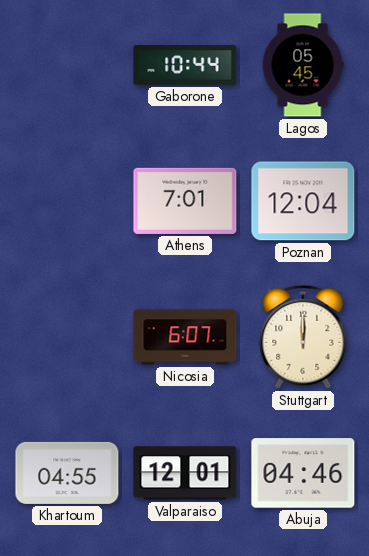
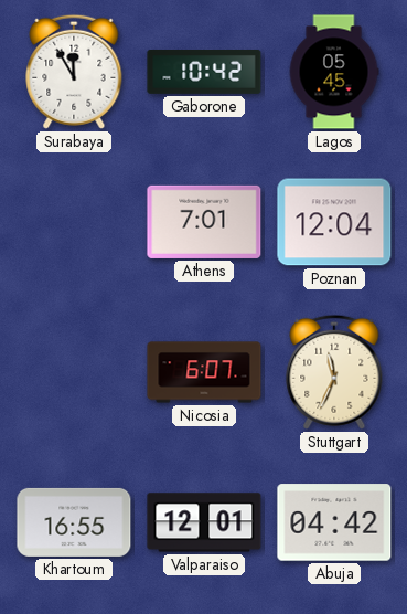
Surabaya: none -> 11:55
Gaborone: 10:44 -> 10:42
Stuttgart: 12:00 -> 11:34
Khartoum: 04:55 -> 16:55
Abuja: 04:46 -> 04:42
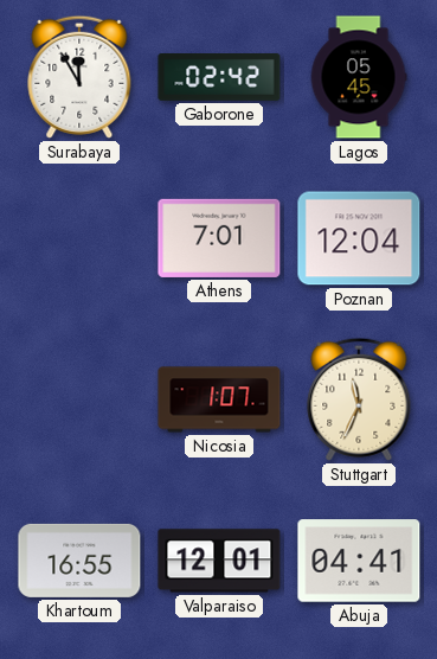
Gaborone: 10:42 -> 02:42
Nicosia: 6:07 -> 1:07
Abuja: 04:42 -> 04:41
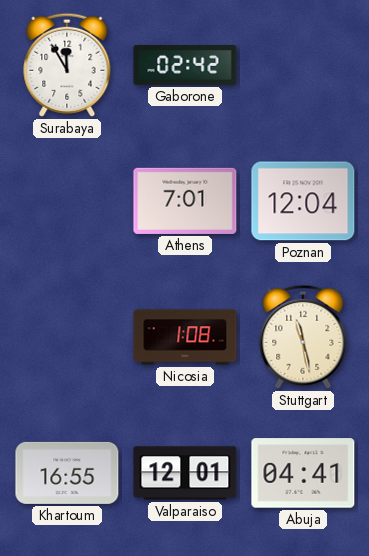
Lagos: 05:45 -> none
Nicosia: 1:07 -> 1:08
Stuttgart: 11:34 -> 11:28
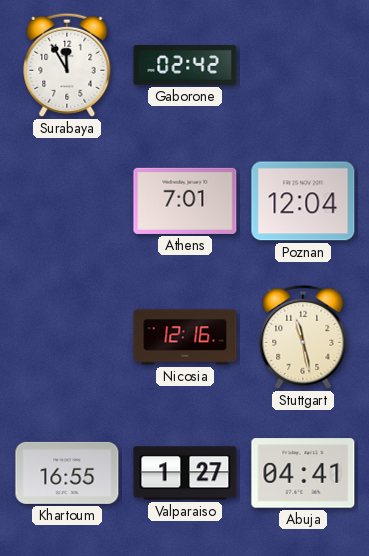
Nicosia: 1:08 -> 12:16
Valparaiso: 12:01 -> 1:27
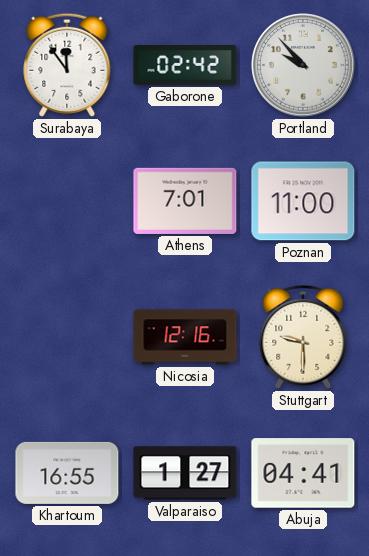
Surabaya: 11:55 -> 11:54
Portland: none -> 9:53
Poznan: 12:04 -> 11:00
Stuttgart: 11:28 -> 9:30
